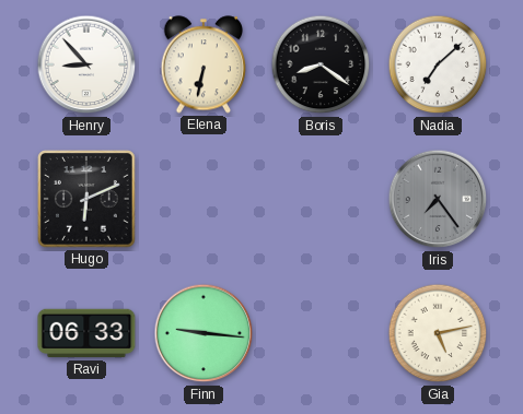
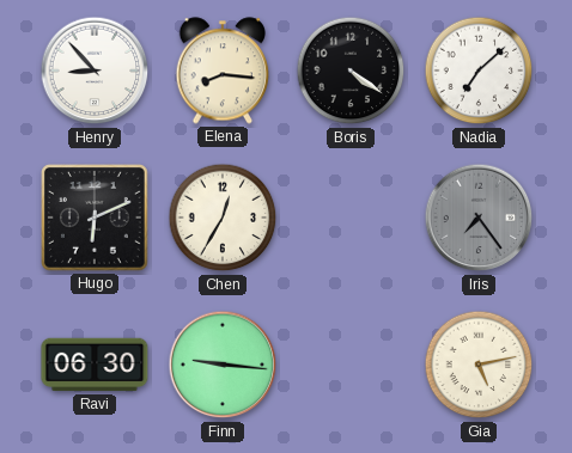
Elena: 6:32 -> 8:16
Boris: 8:21 -> 4:21
Chen: none -> 12:35
Ravi: 06:33 -> 06:30
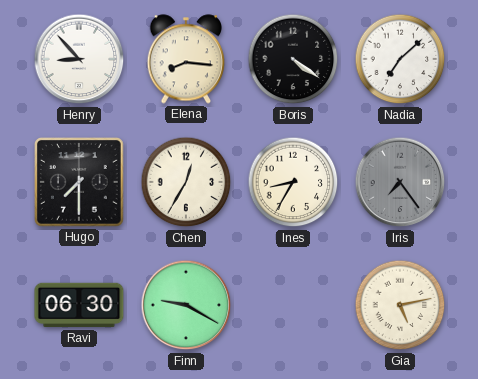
Hugo: 6:11 -> 7:30
Ines: none -> 8:35
Finn: 9:16 -> 9:20
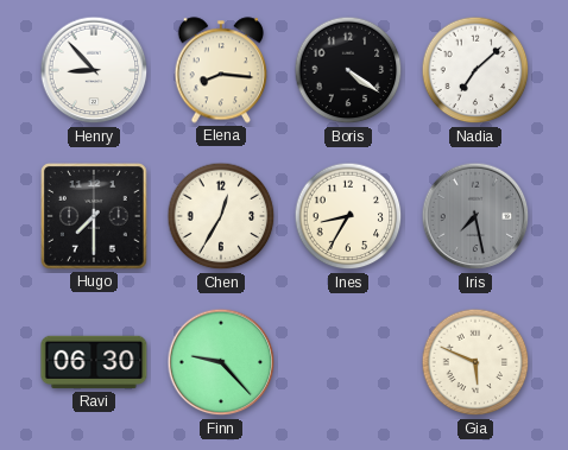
Iris: 7:24 -> 7:28
Finn: 9:20 -> 9:23
Gia: 5:13 -> 5:49
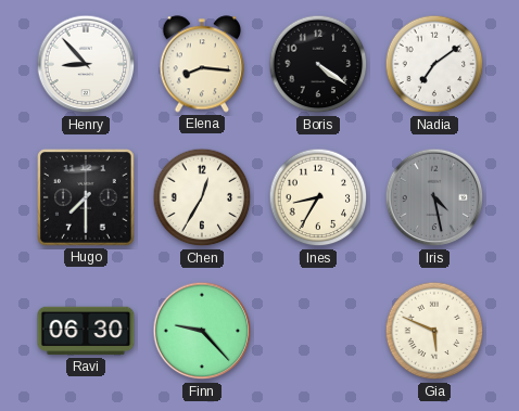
Nadia: 7:08 -> 7:09
Iris: 7:28 -> 4:28
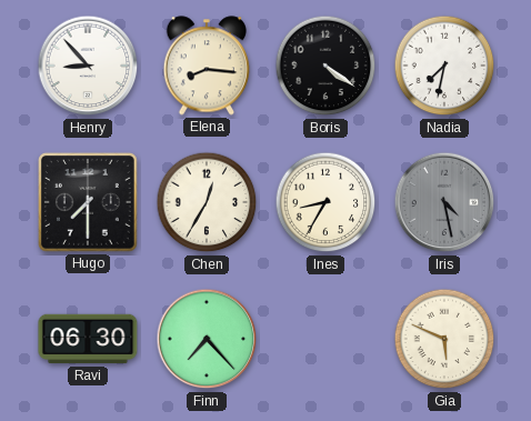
Nadia: 7:09 -> 7:32
Finn: 9:23 -> 7:23
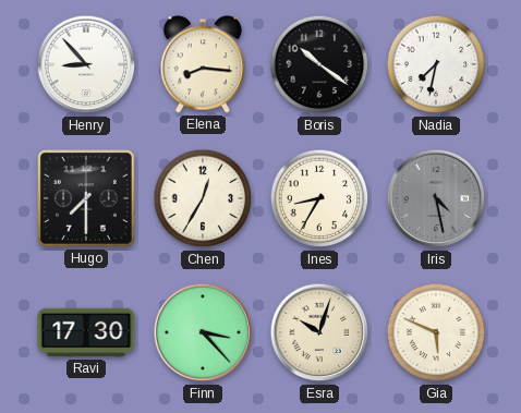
Boris: 4:21 -> 10:21
Ravi: 06:30 -> 17:30
Finn: 7:23 -> 3:23
Esra: none -> 10:03
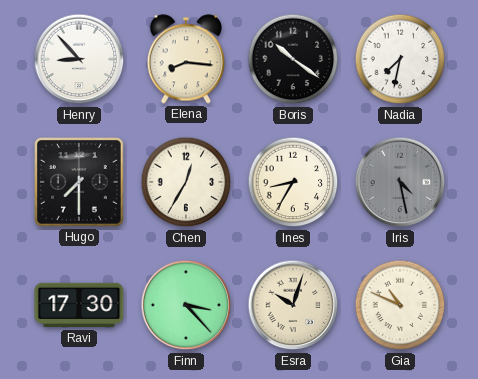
Gia: 5:49 -> 10:49
